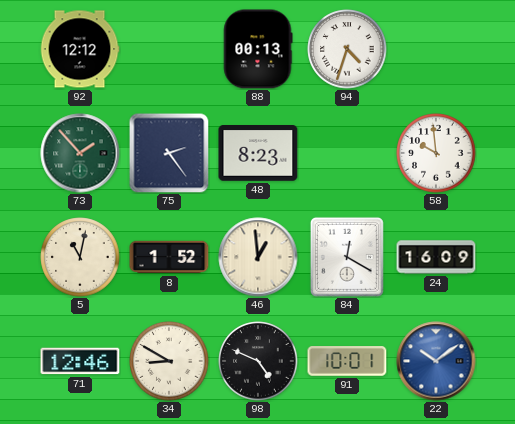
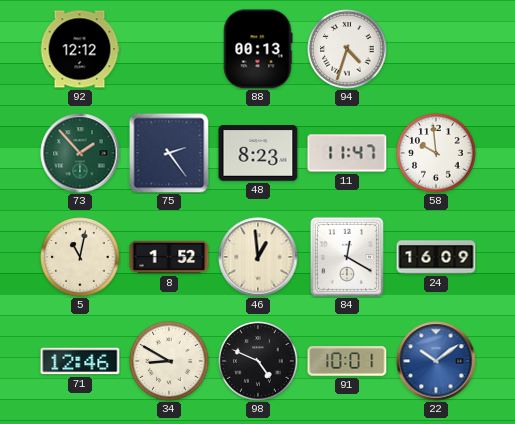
11: none -> 11:47
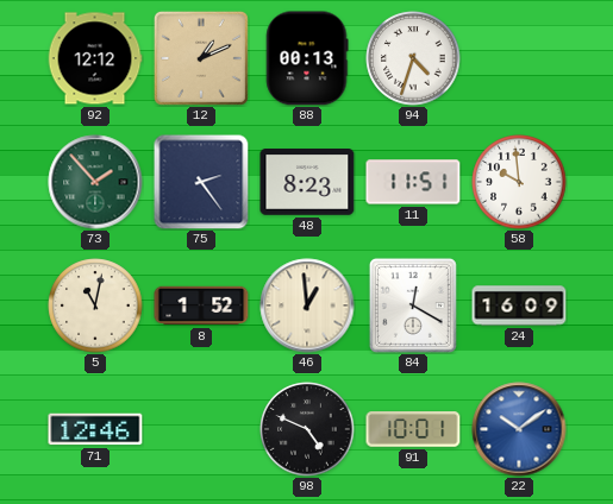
12: none -> 1:11
11: 11:47 -> 11:51
34: 8:50 -> none
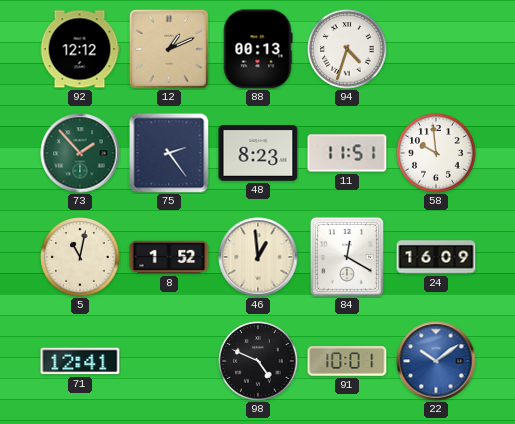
71: 12:46 -> 12:41
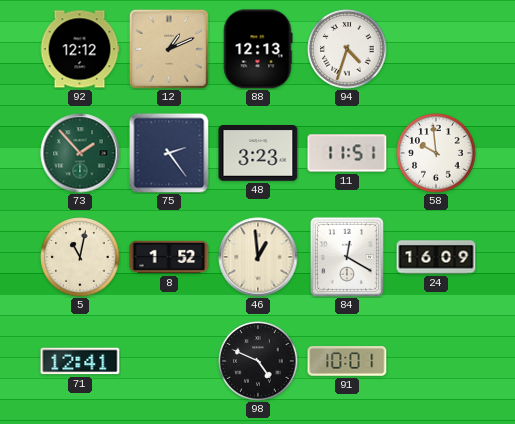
88: 00:13 -> 12:13
48: 8:23 -> 3:23
22: 10:09 -> none
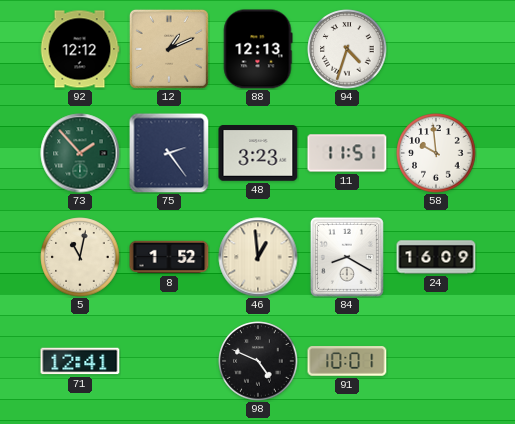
84: 12:20 -> 8:20
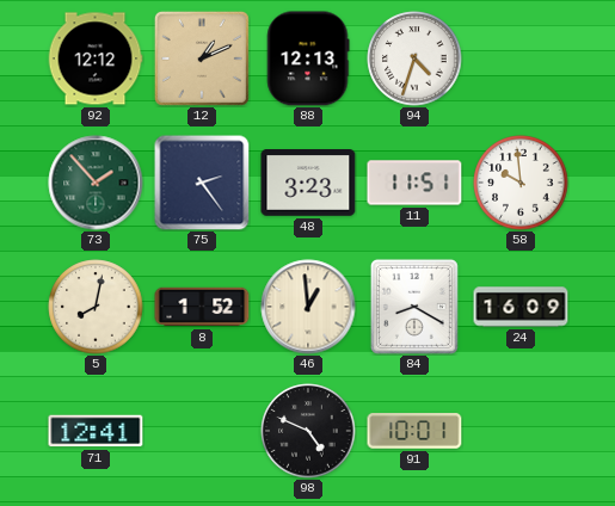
5: 11:02 -> 8:02
